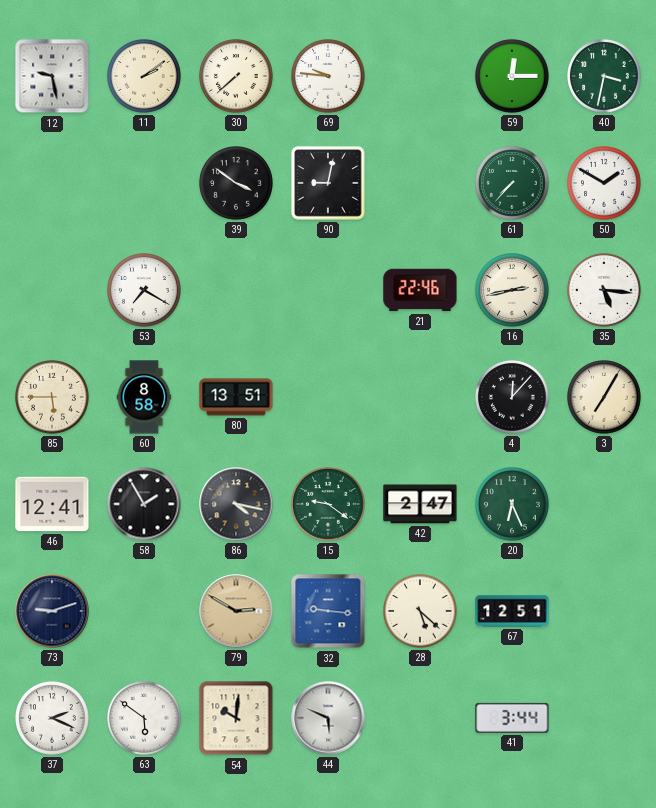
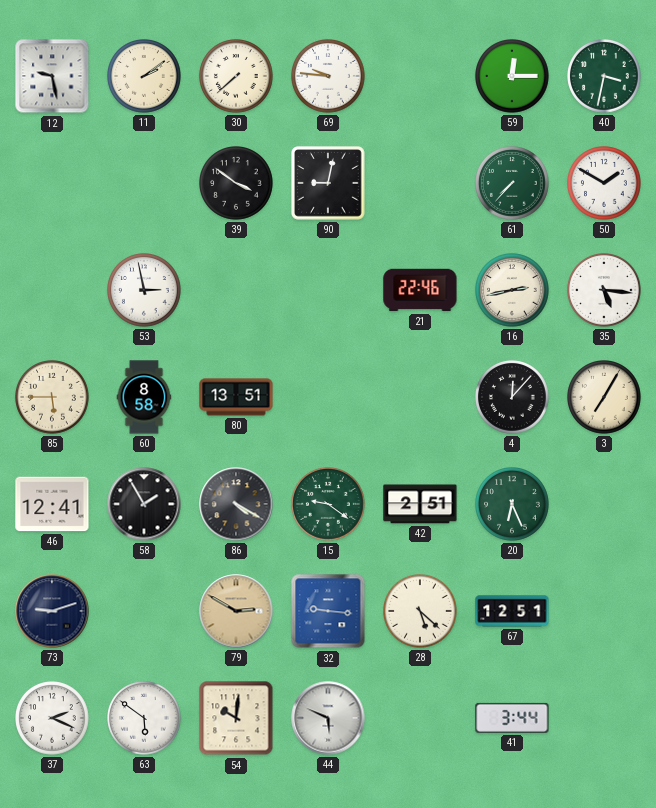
53: 7:20 -> 2:58
86: 4:17 -> 4:20
42: 2:47 -> 2:51
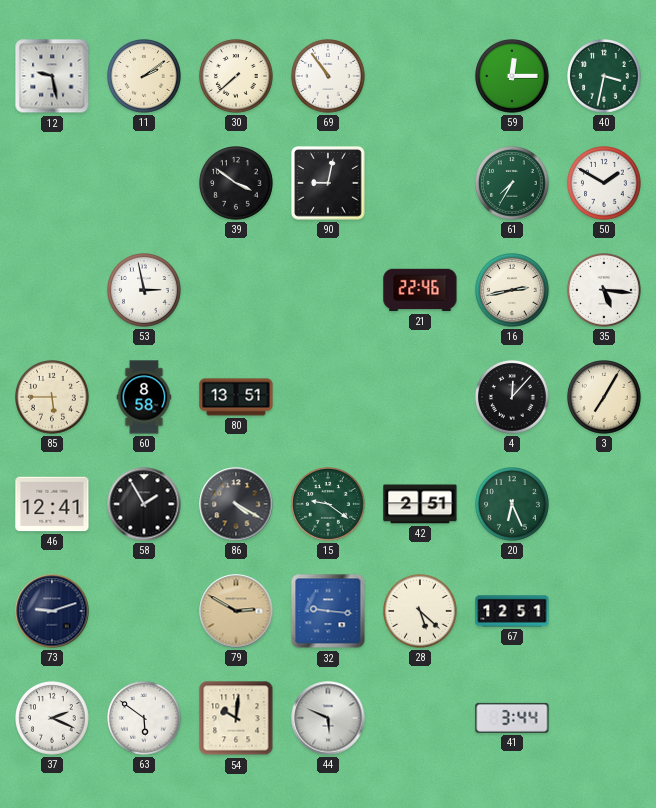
69: 9:46 -> 10:54
61: 7:37 -> 7:35
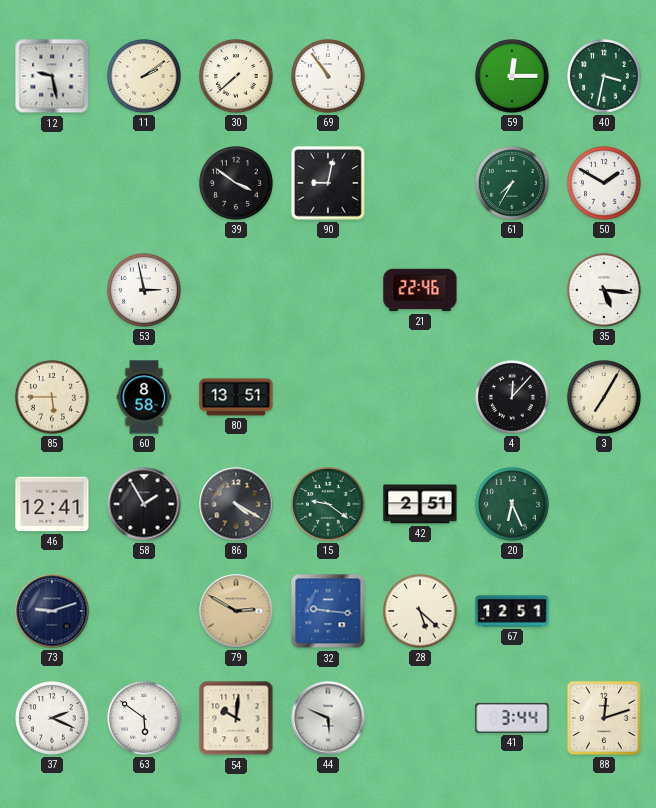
16: 2:43 -> none
88: none -> 12:12
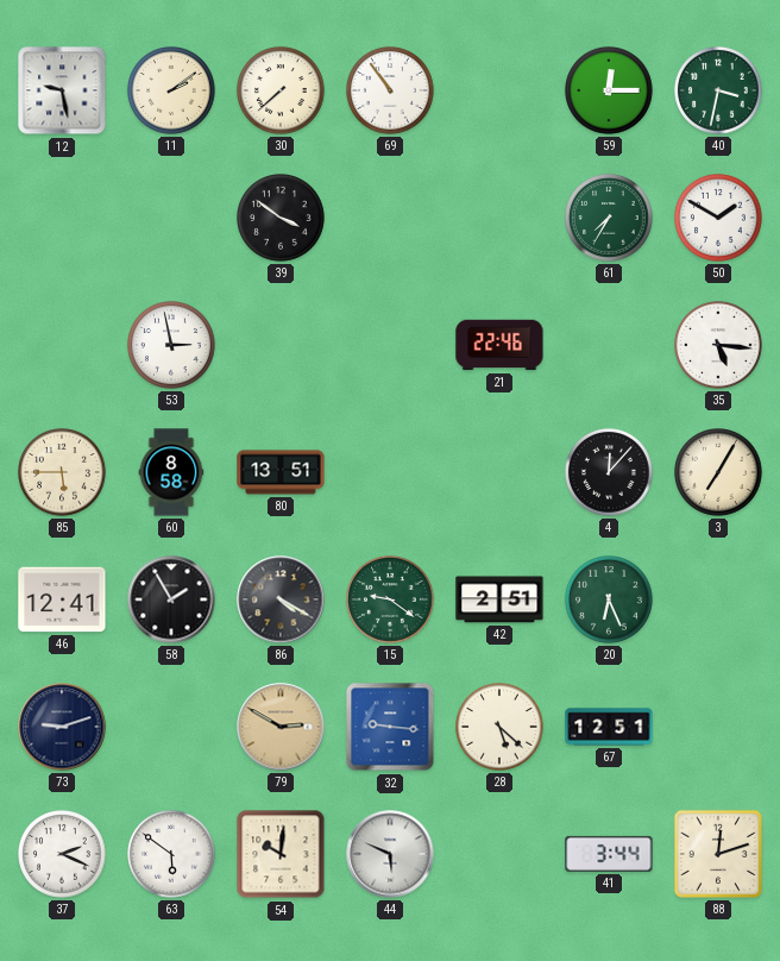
90: 9:02 -> none
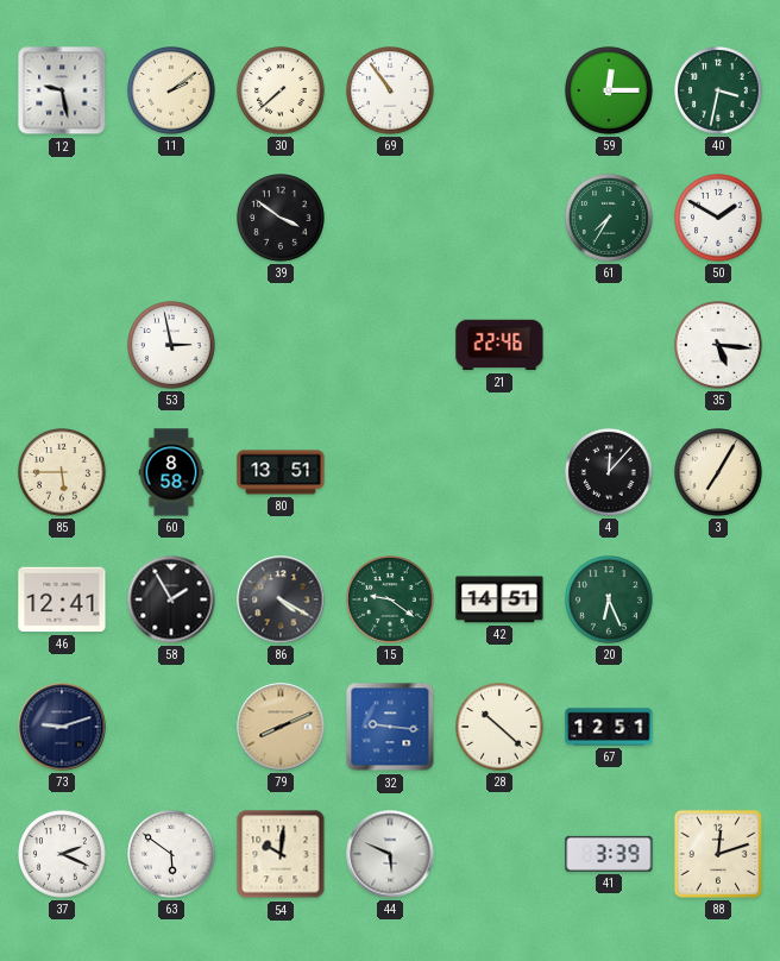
42: 2:51 -> 14:51
79: 2:50 -> 8:11
28: 5:22 -> 10:22
41: 3:44 -> 3:39
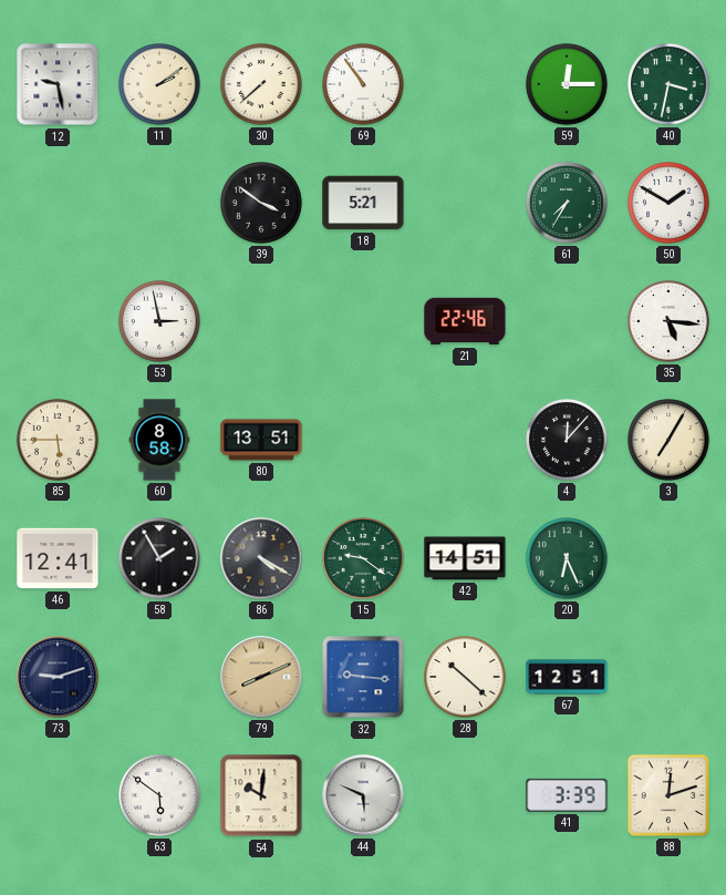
18: none -> 5:21
37: 2:19 -> none
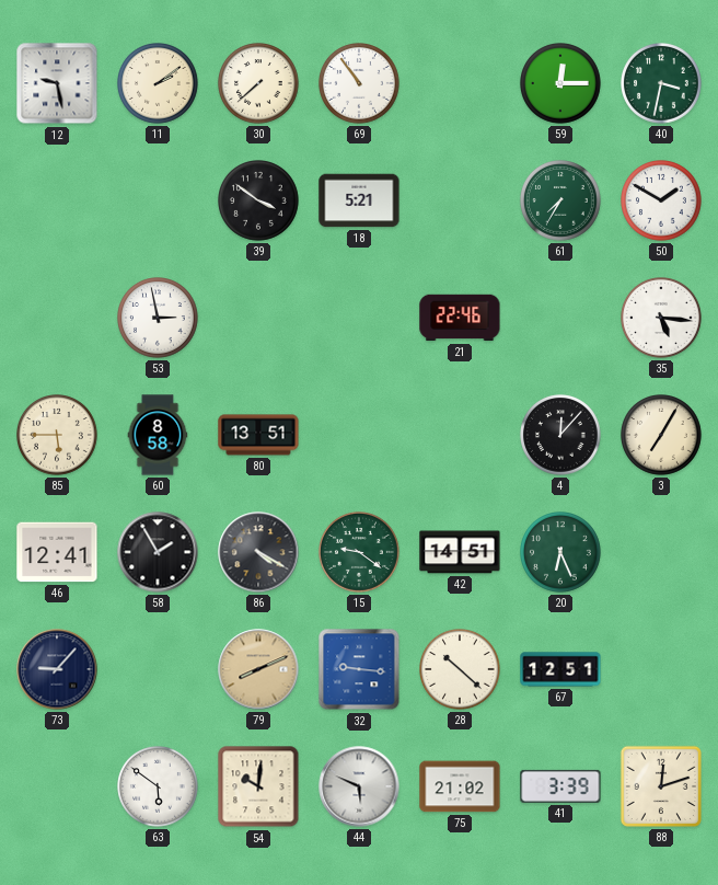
73: 9:12 -> 9:07
75: none -> 21:02
